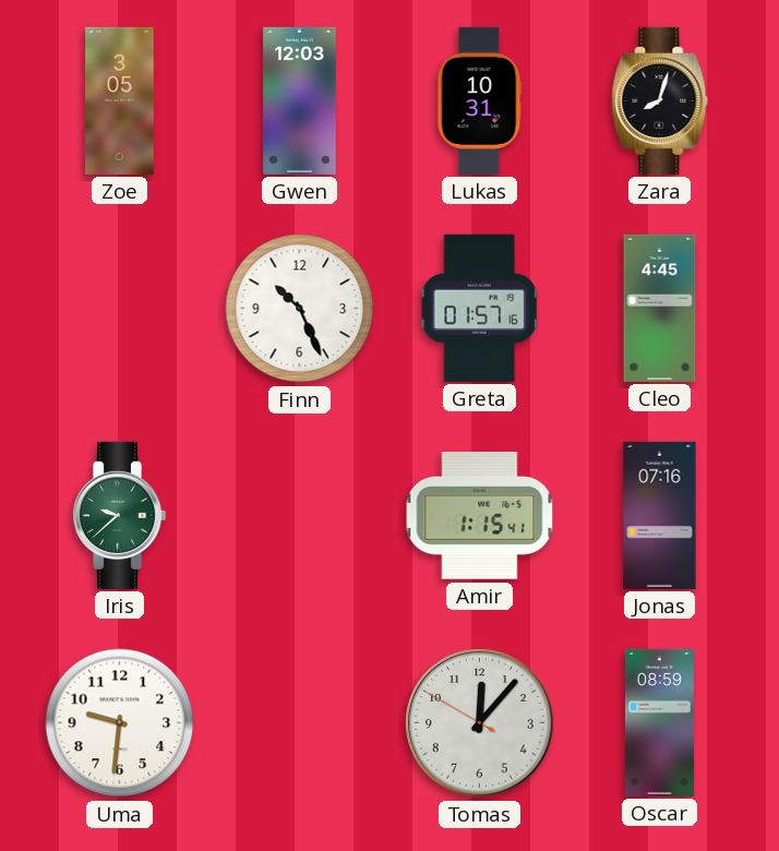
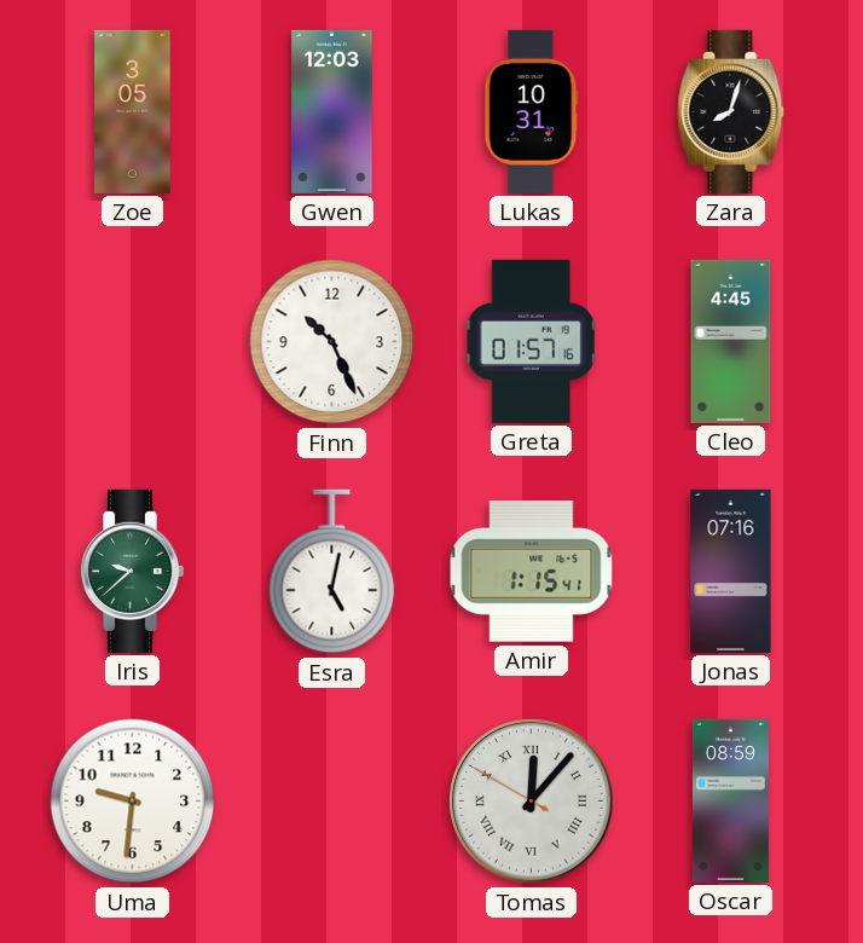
Esra: none -> 5:02
Tomas numerals: Arabic -> Roman
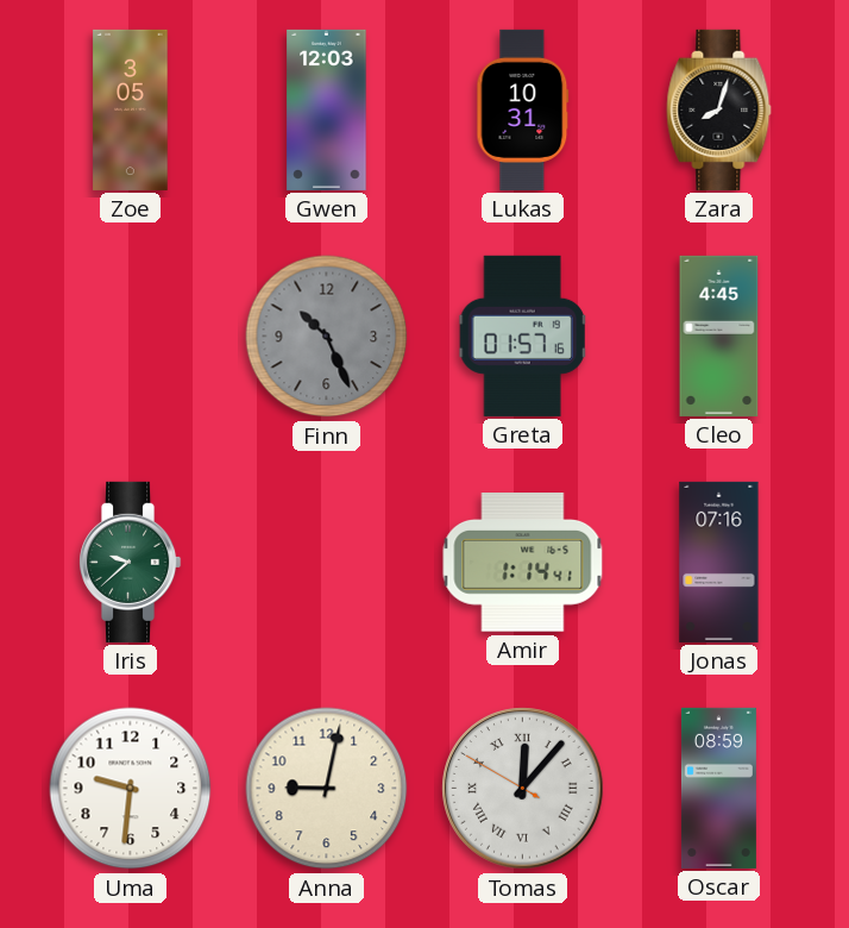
Finn dial: white -> grey
Esra: 5:02 -> none
Amir: 1:15 -> 1:14
Anna: none -> 9:02
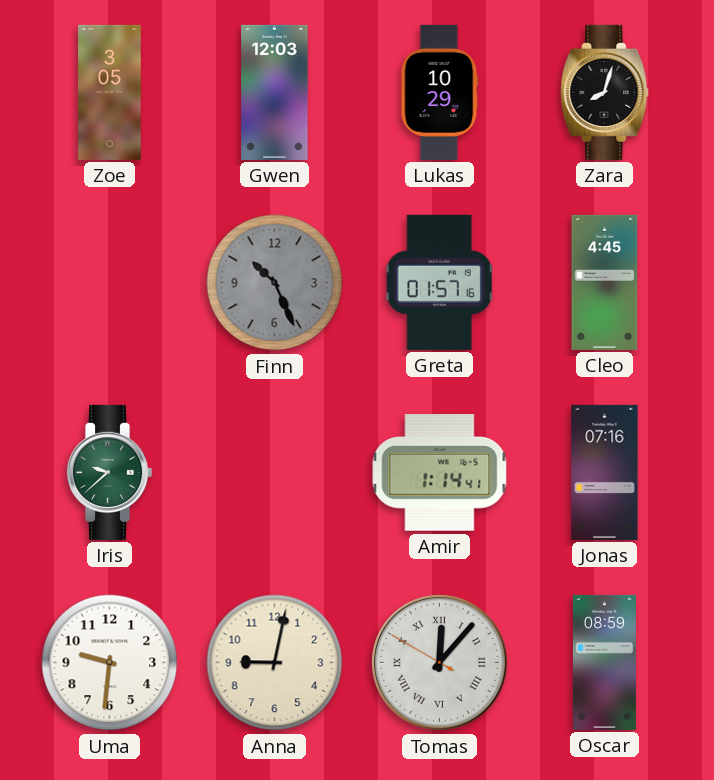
Lukas: 10:31 -> 10:29
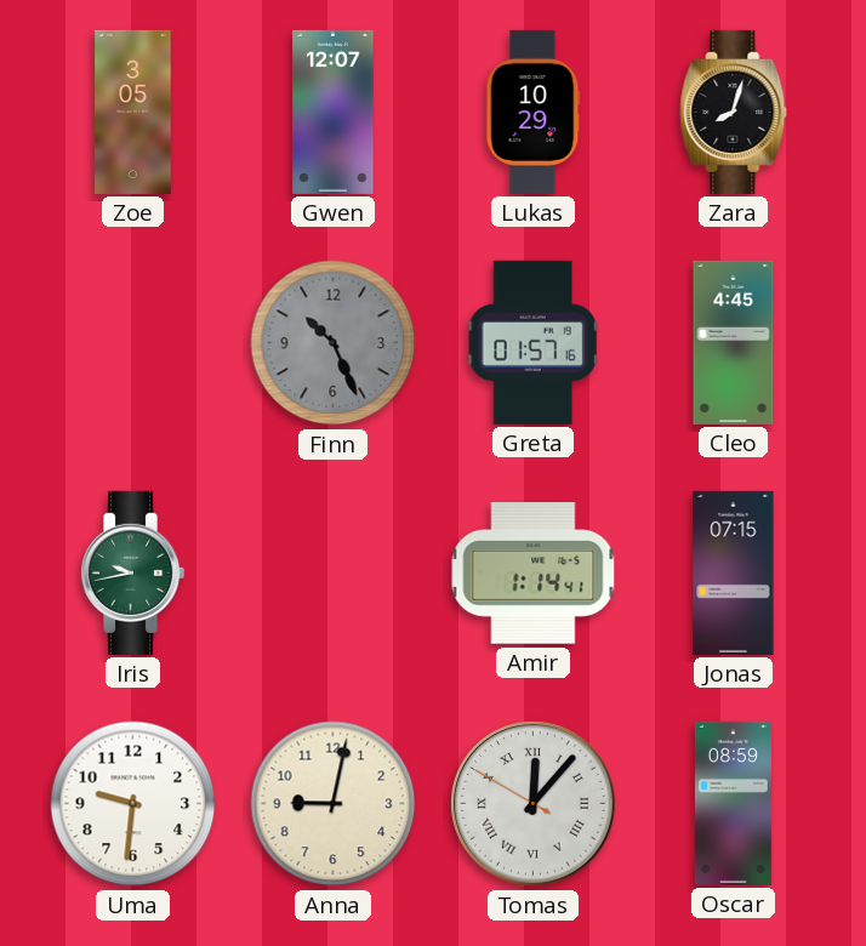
Gwen: 12:03 -> 12:07
Iris: 9:38 -> 9:43
Jonas: 07:16 -> 07:15
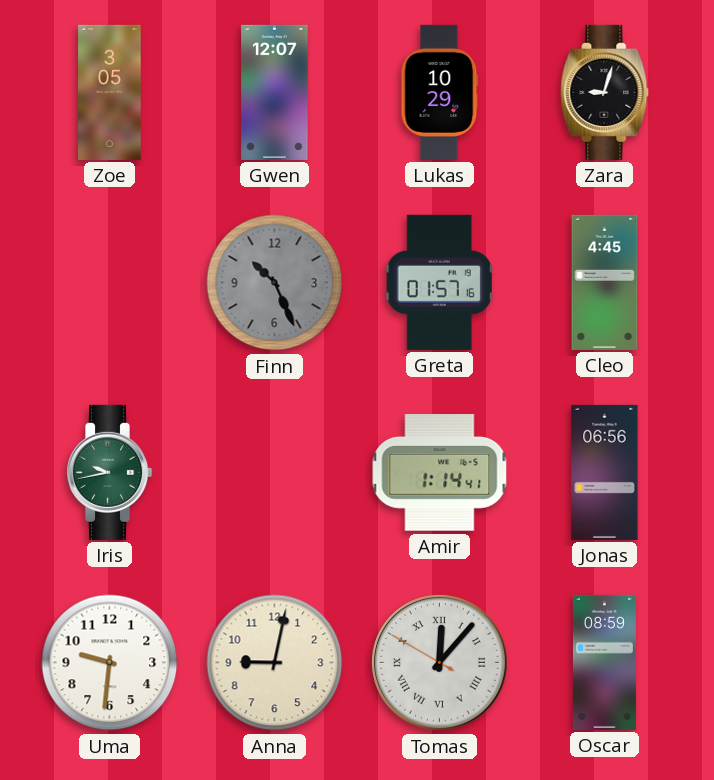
Zara: 8:03 -> 9:03
Jonas: 07:15 -> 06:56
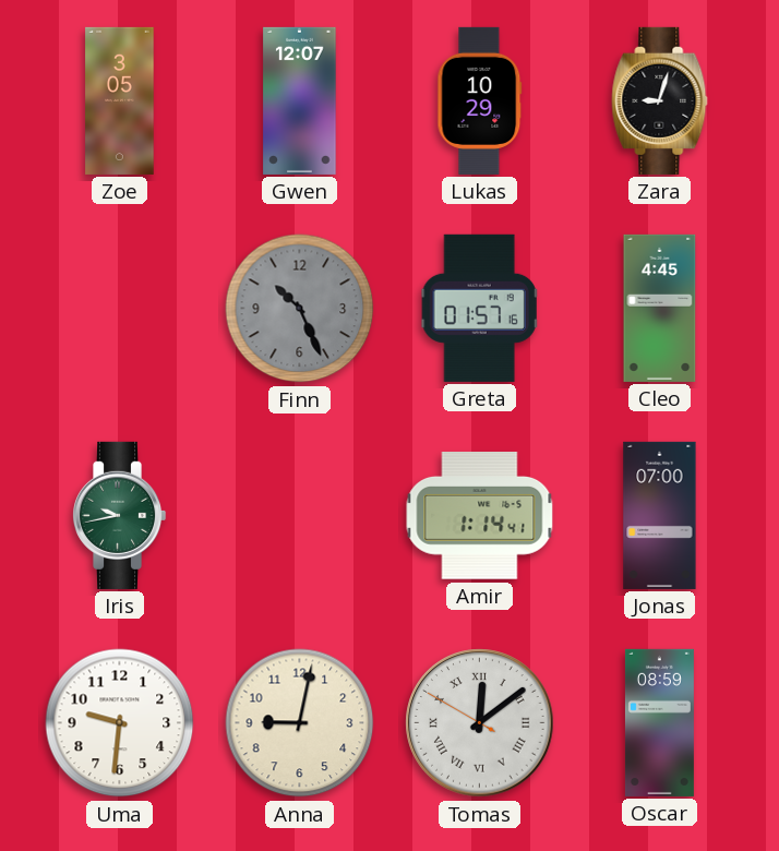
Jonas: 06:56 -> 07:00
Tomas: 12:06 -> 12:08
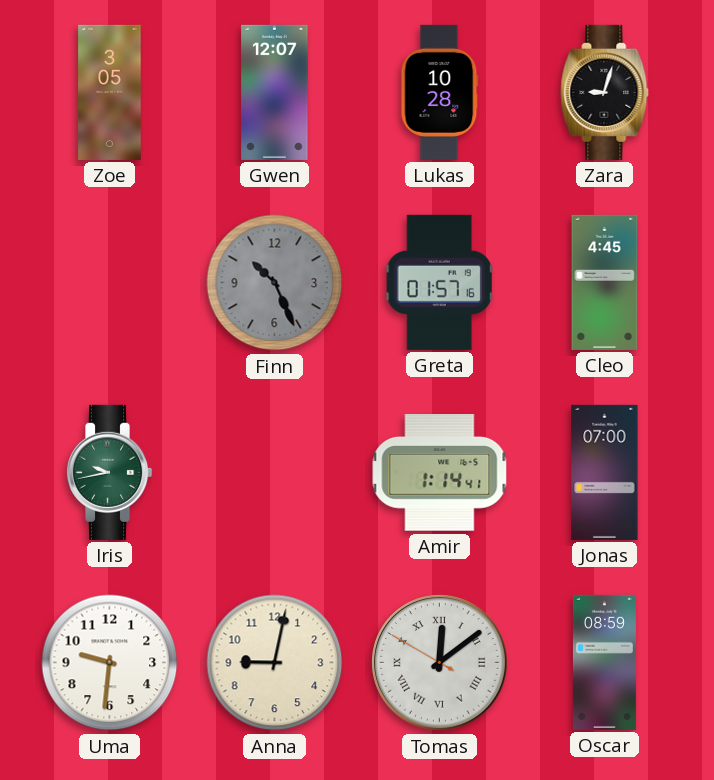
Lukas: 10:29 -> 10:28
